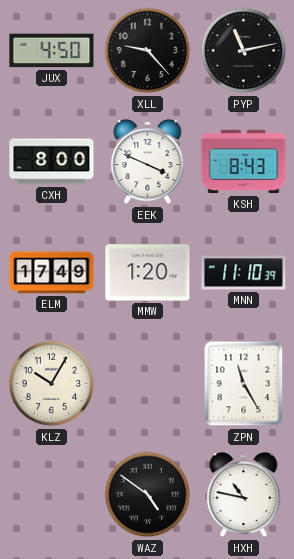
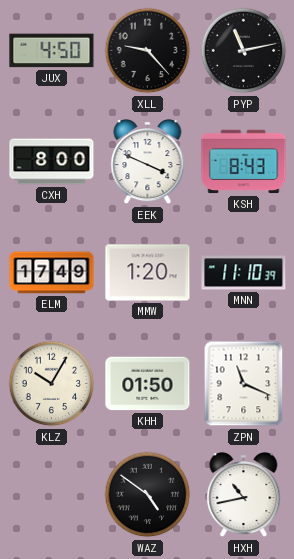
KHH: none -> 01:50
ZPN: 11:25 -> 11:19
HXH: 10:47 -> 10:43
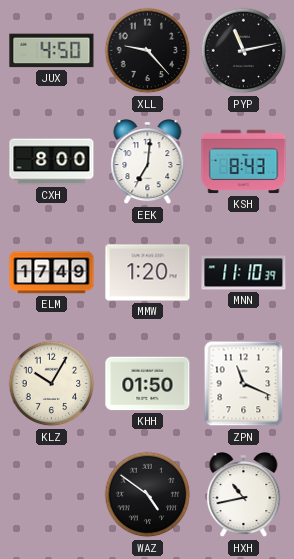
EEK: 3:49 -> 7:01
